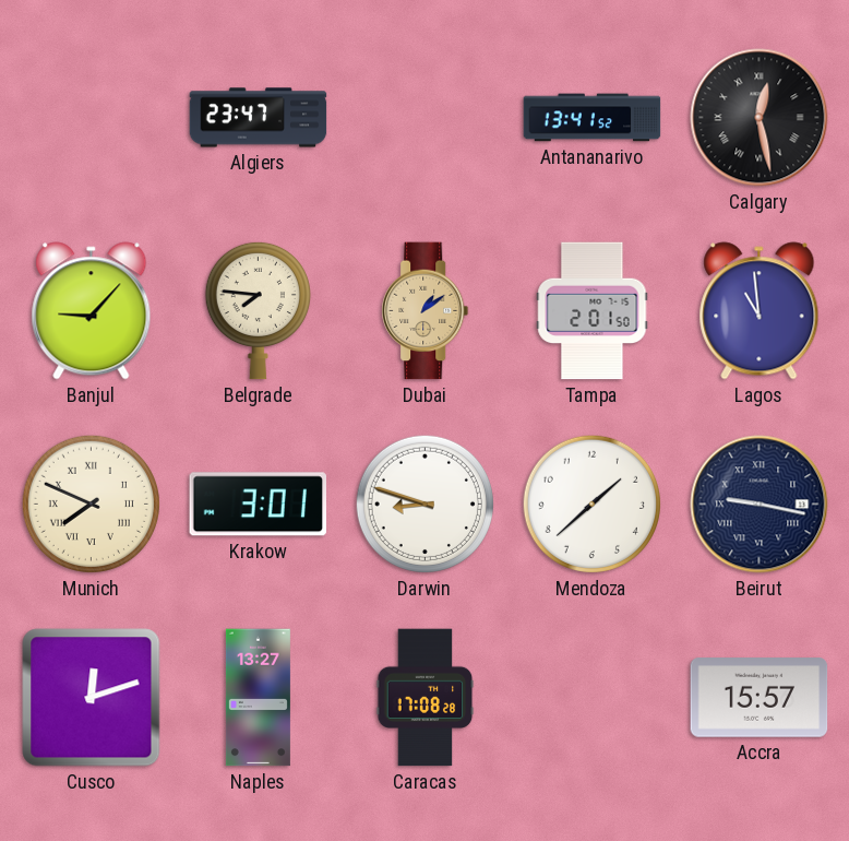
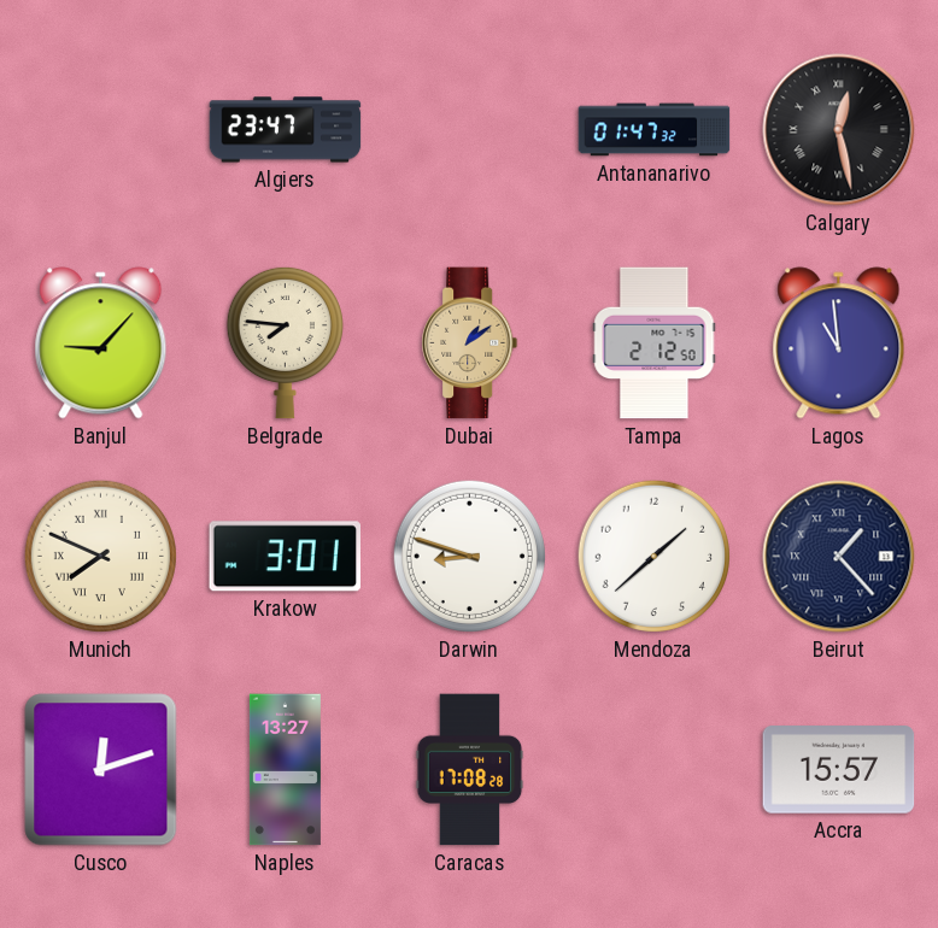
Antananarivo: 13:41 -> 01:47
Tampa: 2:01 -> 2:12
Beirut: 9:17 -> 1:23
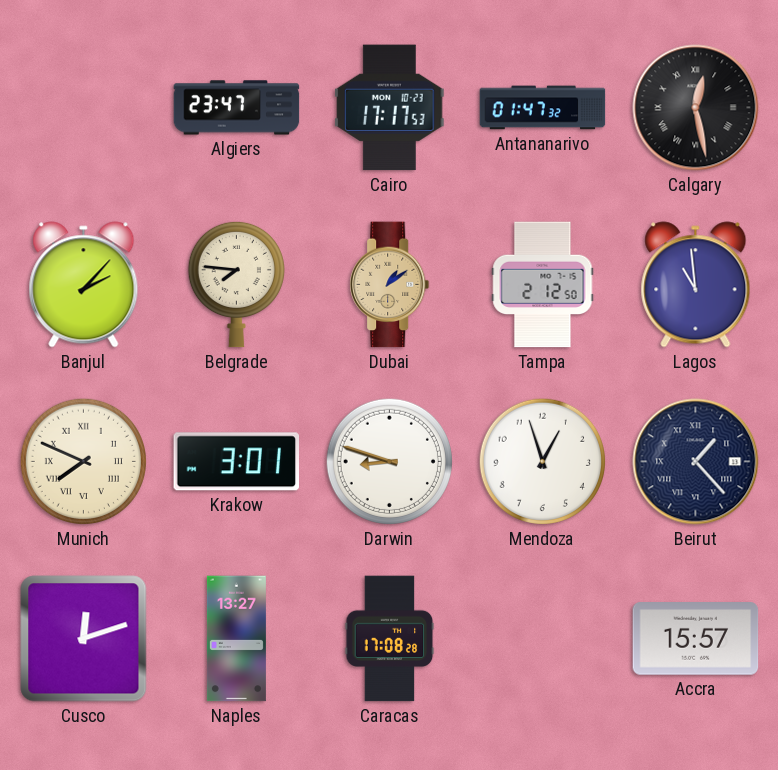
Cairo: none -> 17:17
Banjul: 9:07 -> 2:07
Mendoza: 1:38 -> 12:57
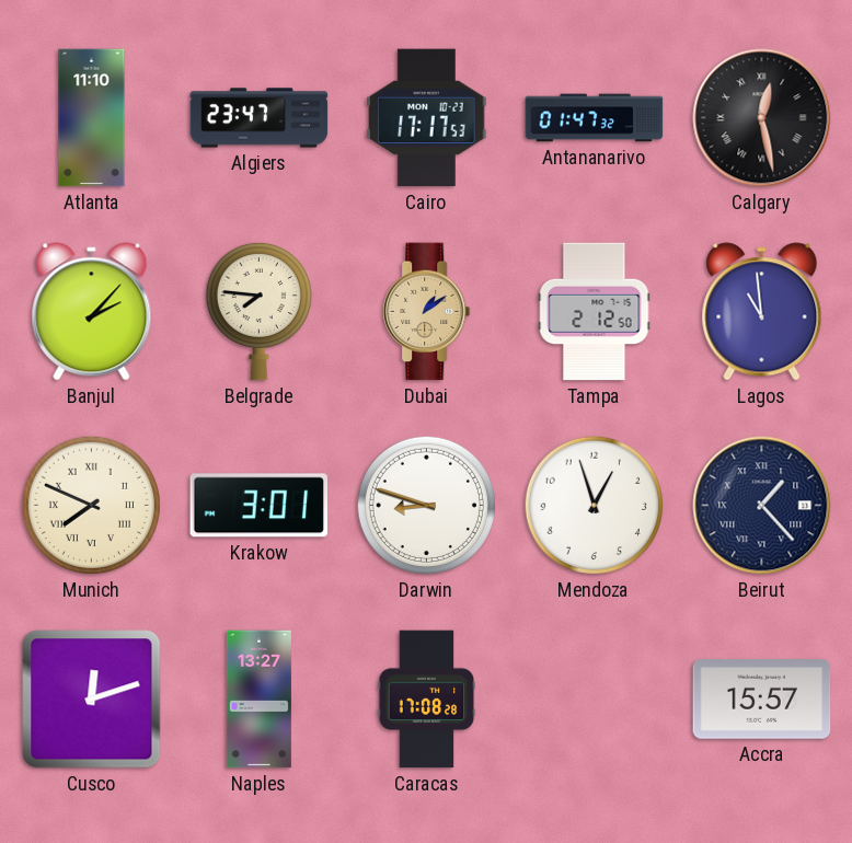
Atlanta: none -> 11:10
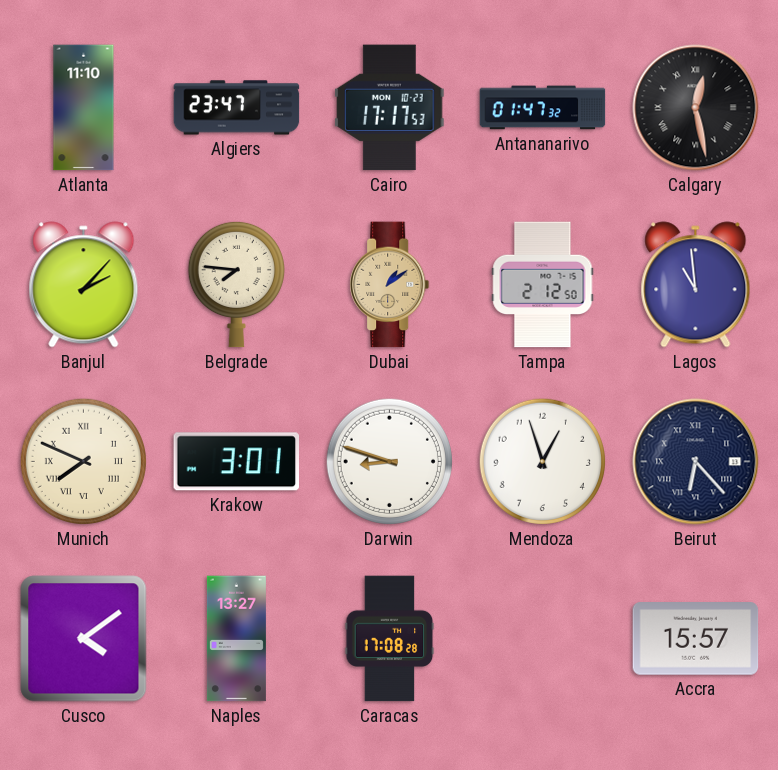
Beirut: 1:23 -> 6:23
Cusco: 12:12 -> 4:09
